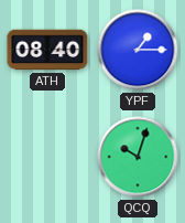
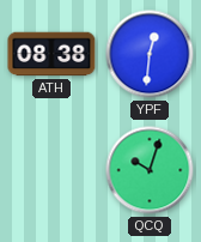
ATH: 08:40 -> 08:38
YPF: 1:15 -> 12:31
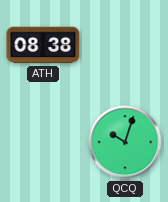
YPF: 12:31 -> none
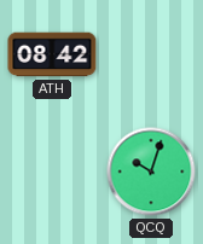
ATH: 08:38 -> 08:42
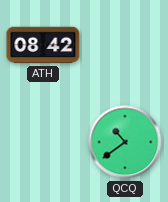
QCQ: 10:03 -> 10:39
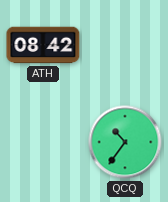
QCQ: 10:39 -> 10:36
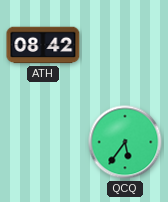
QCQ: 10:36 -> 5:36
